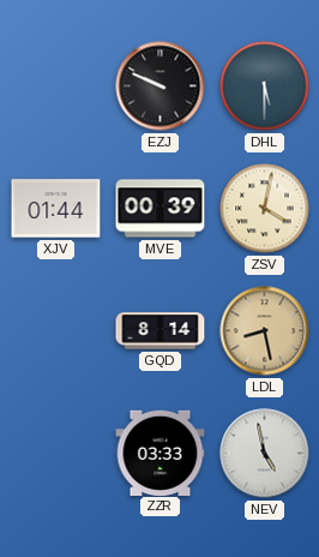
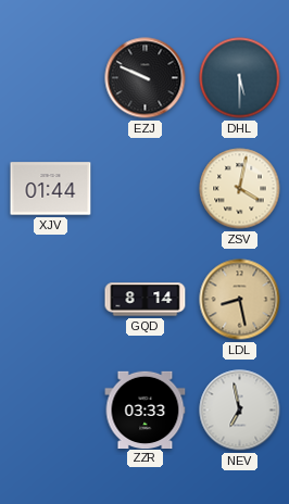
MVE: 00:39 -> none
NEV: 4:58 -> 6:58
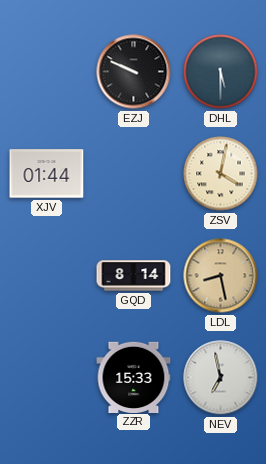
ZZR: 03:33 -> 15:33
